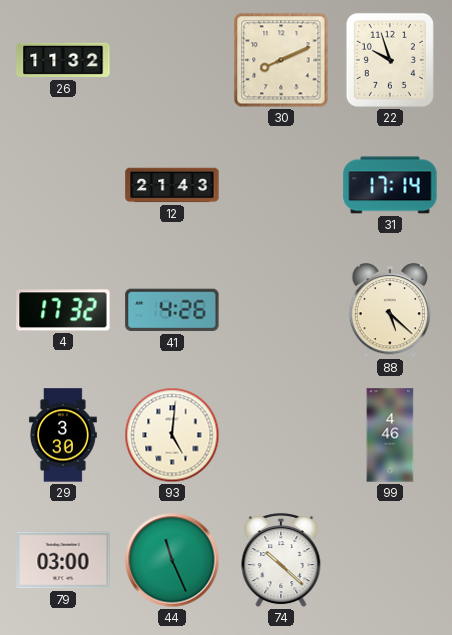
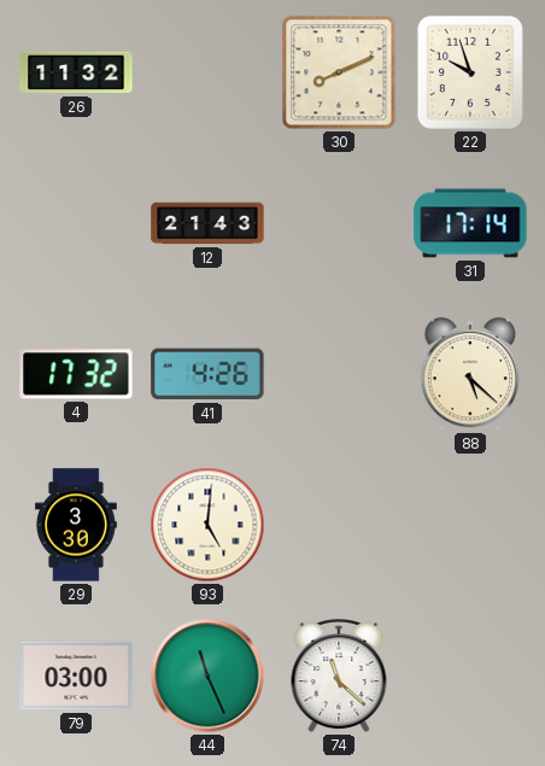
99: 4:46 -> none
74: 10:22 -> 11:22
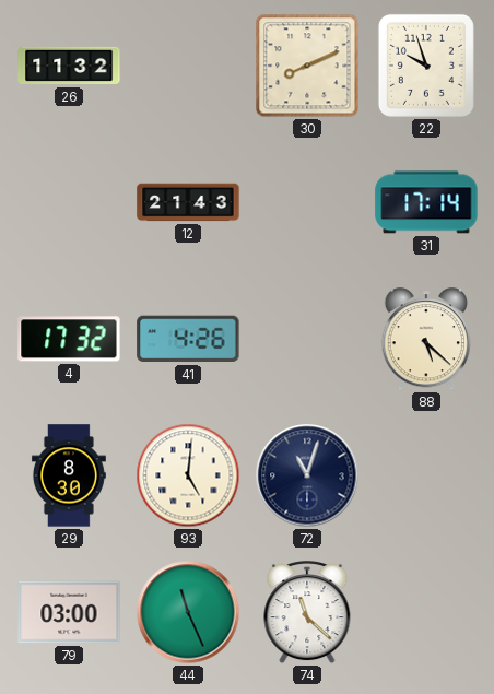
29: 3:30 -> 8:30
72: none -> 11:03
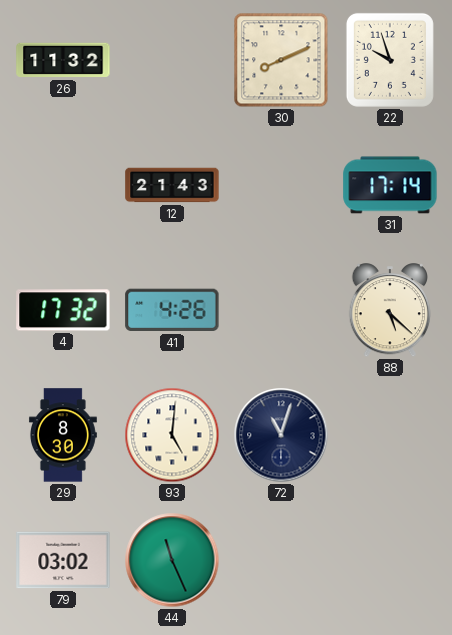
79: 03:00 -> 03:02
74: 11:22 -> none
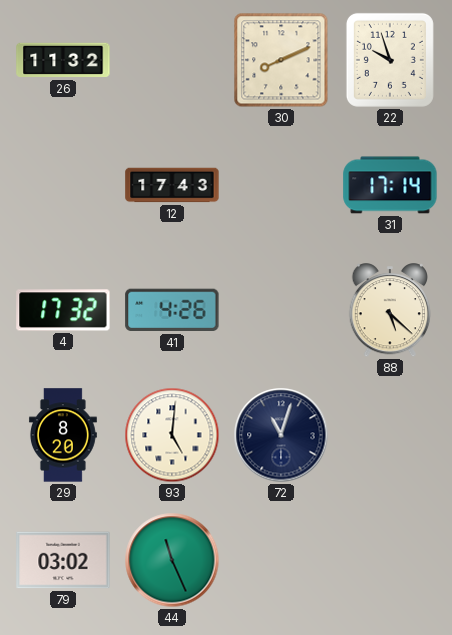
12: 21:43 -> 17:43
29: 8:30 -> 8:20
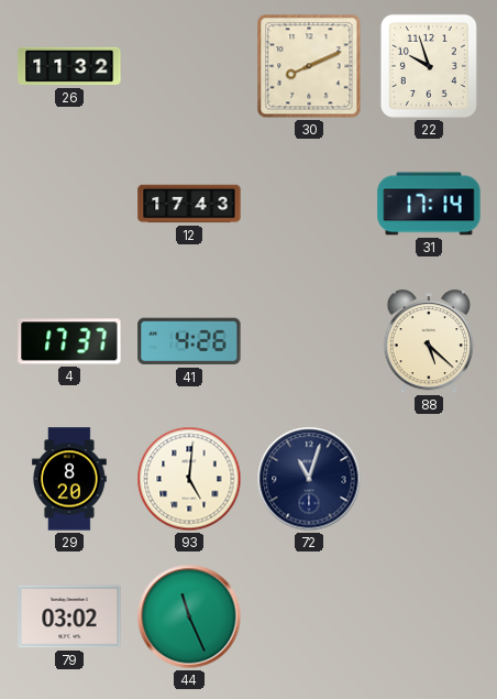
4: 17:32 -> 17:37
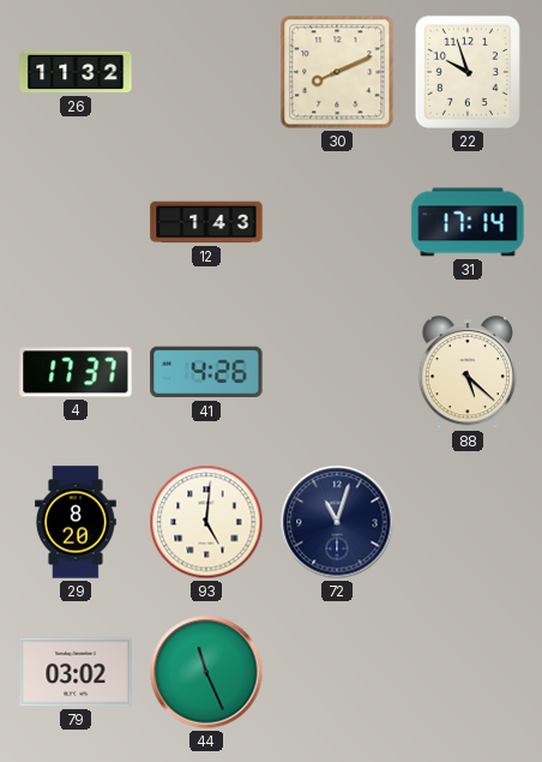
12: 17:43 -> 1:43
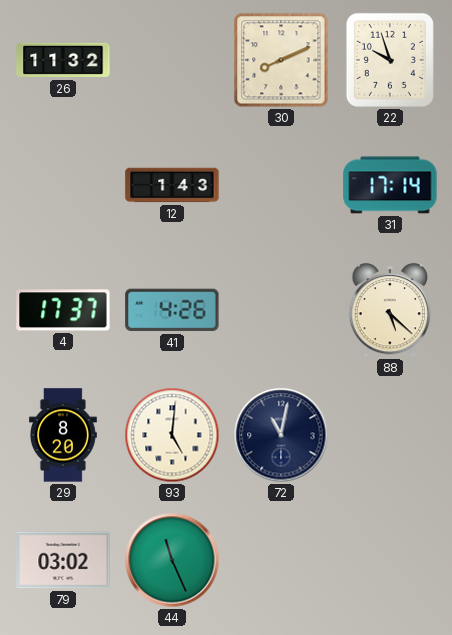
72: 11:03 -> 11:02
